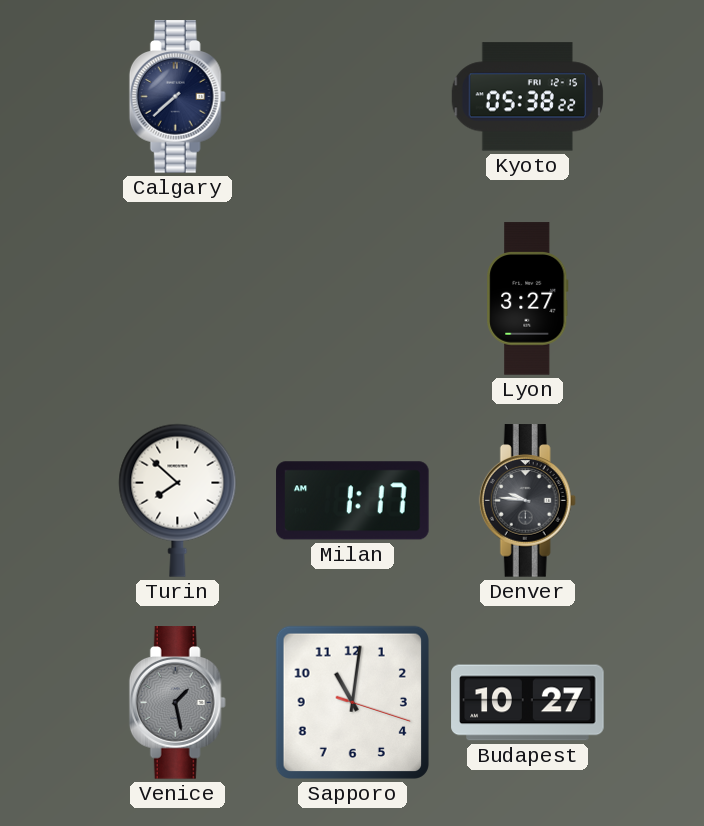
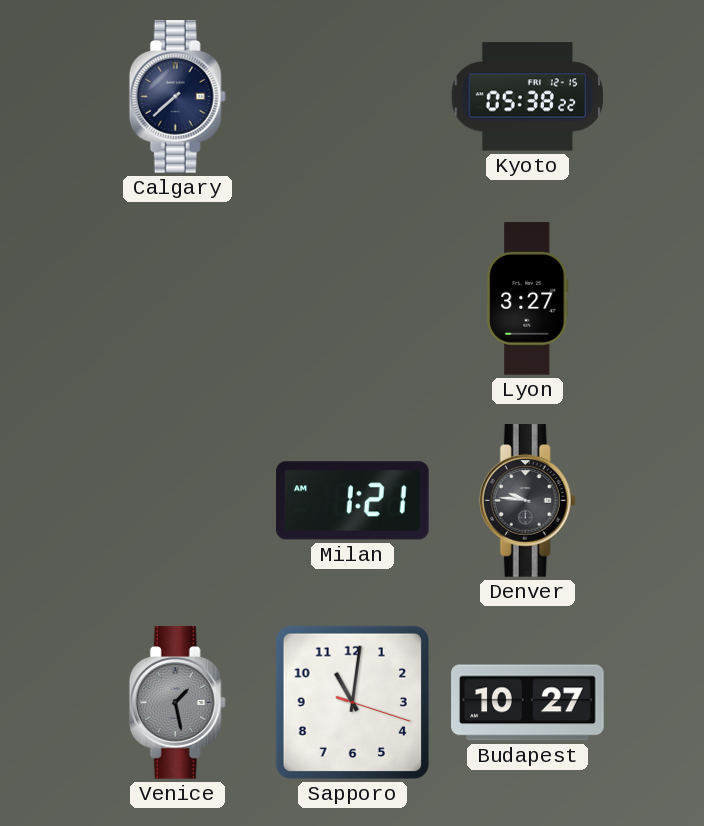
Turin: 7:52 -> none
Milan: 1:17 -> 1:21
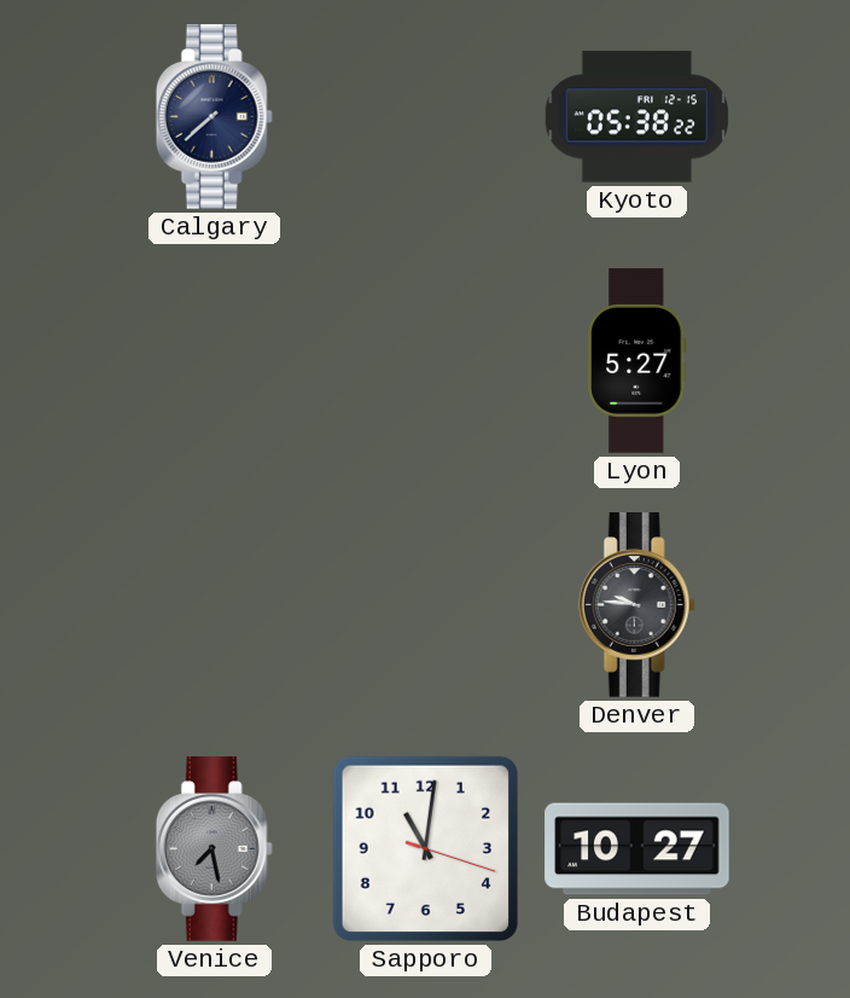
Lyon: 3:27 -> 5:27
Milan: 1:21 -> none
Venice: 1:28 -> 7:28
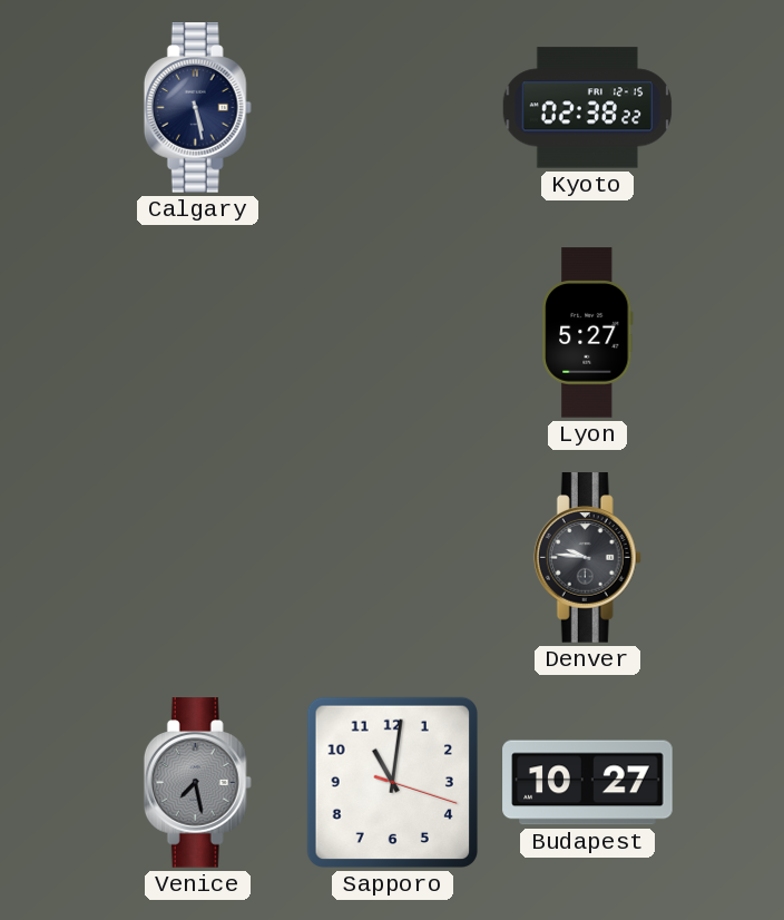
Calgary: 7:38 -> 5:28
Kyoto: 05:38 -> 02:38
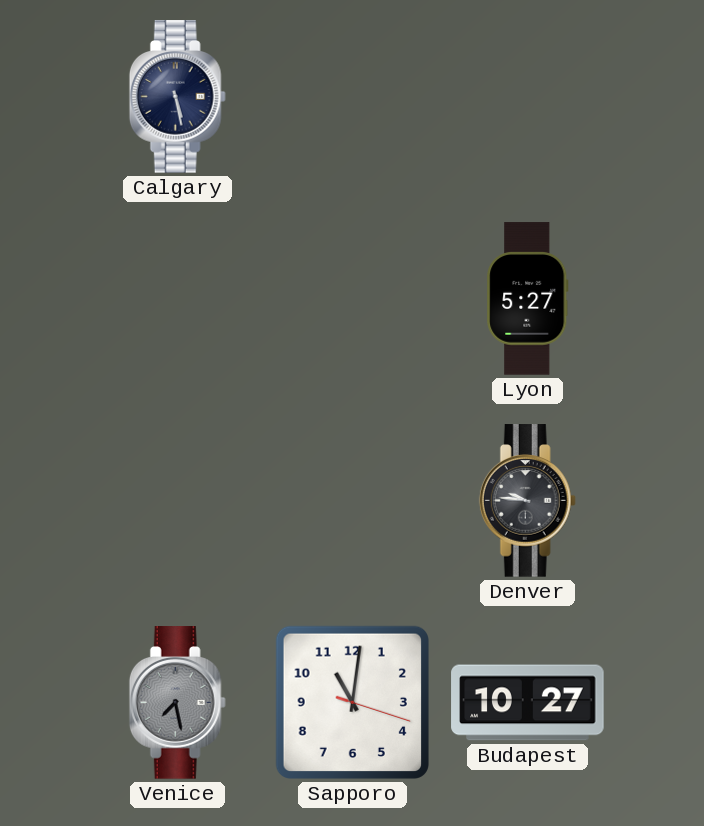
Kyoto: 02:38 -> none
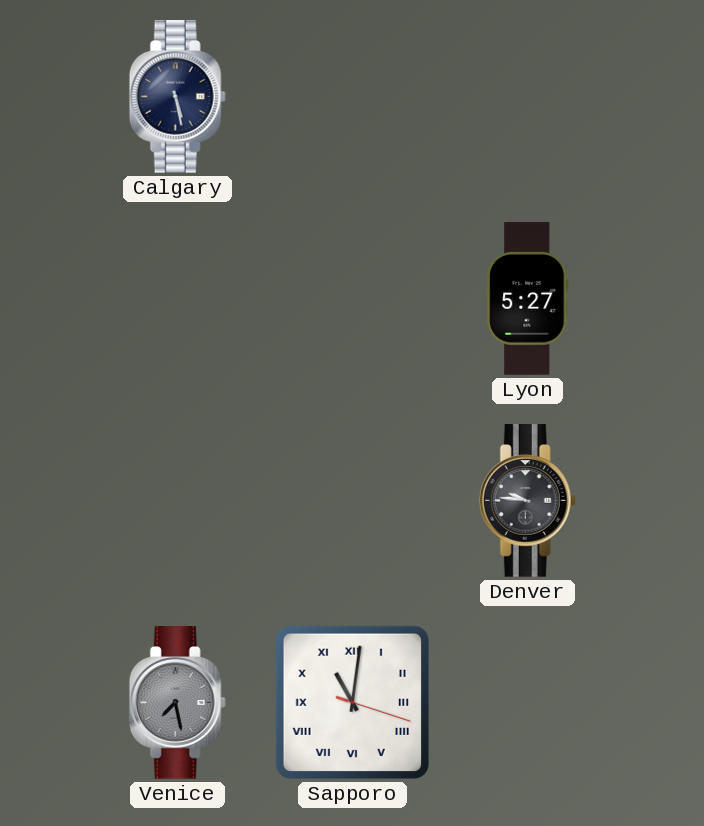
Sapporo numerals: Arabic -> Roman
Budapest: 10:27 -> none
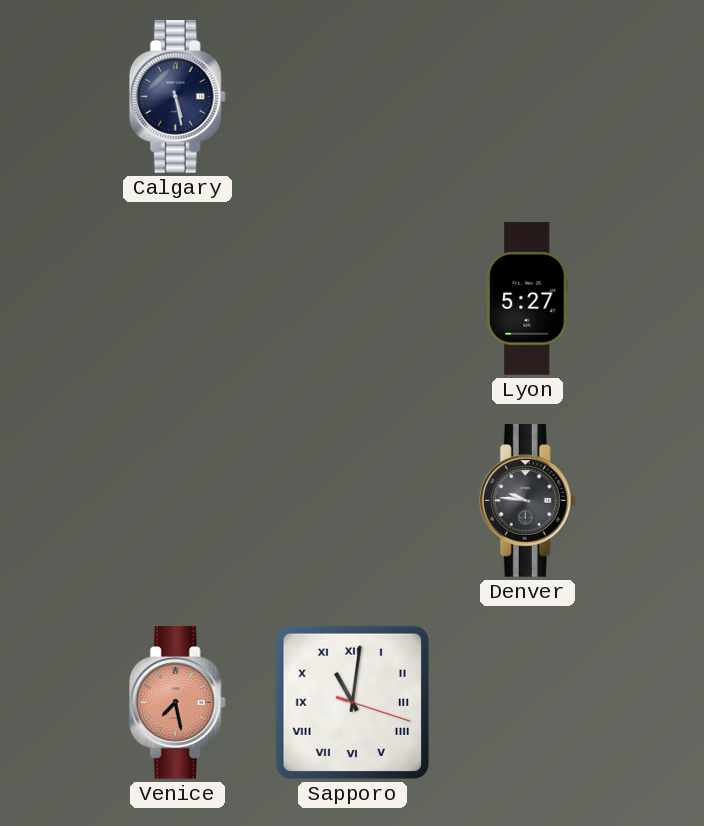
Venice dial: grey -> salmon
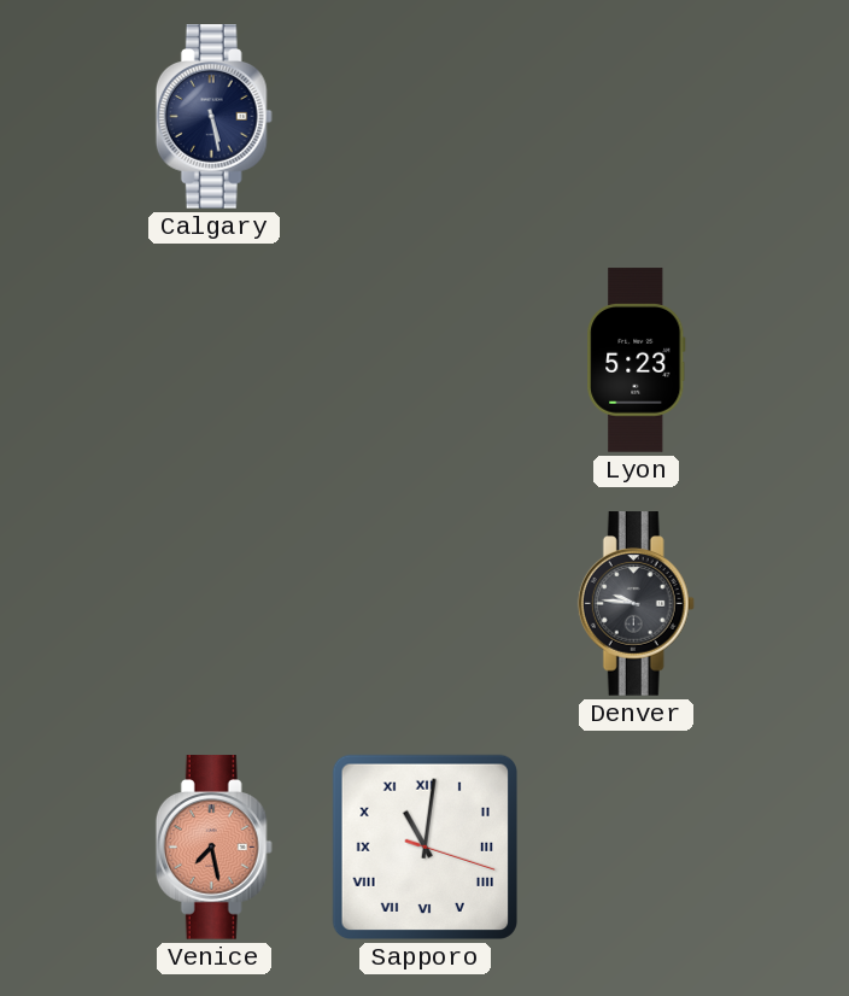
Lyon: 5:27 -> 5:23
